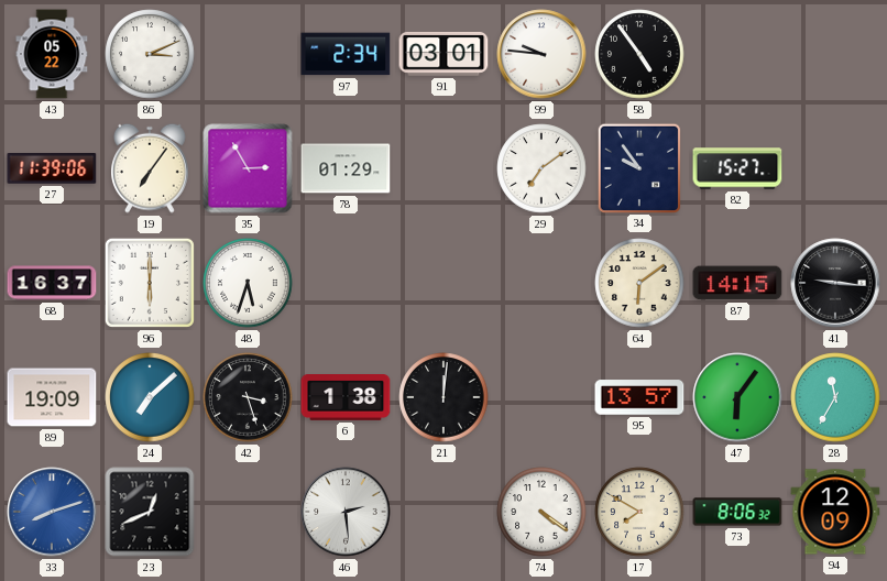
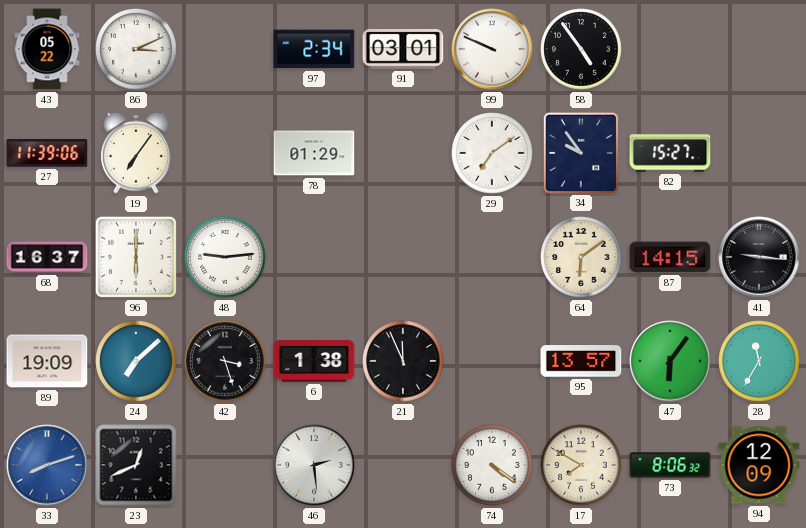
99: 9:46 -> 9:49
35: 2:55 -> none
48: 5:33 -> 9:14
21: 12:01 -> 11:56
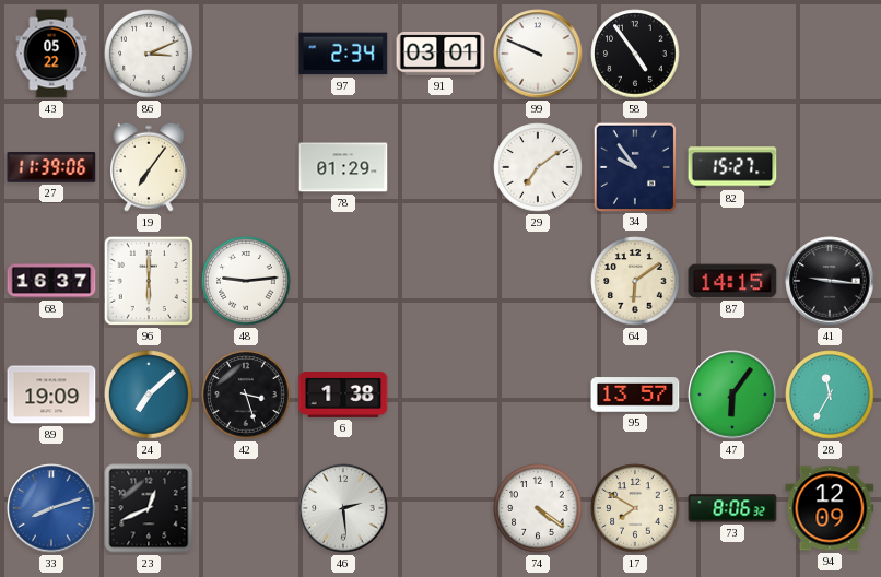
21: 11:56 -> none
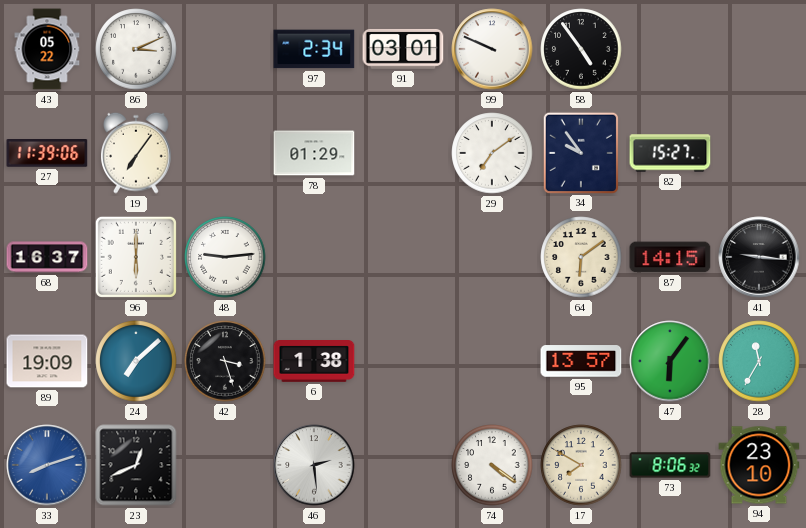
94: 12:09 -> 23:10
